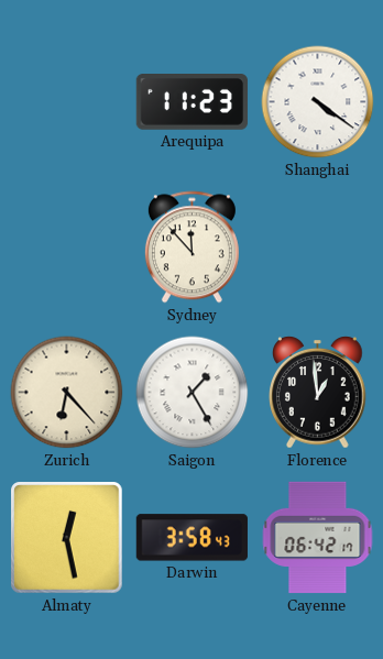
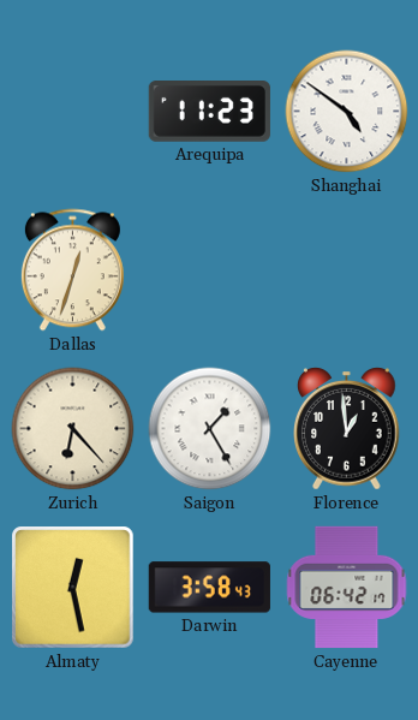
Shanghai: 4:21 -> 4:51
Dallas: none -> 12:33
Sydney: 11:53 -> none
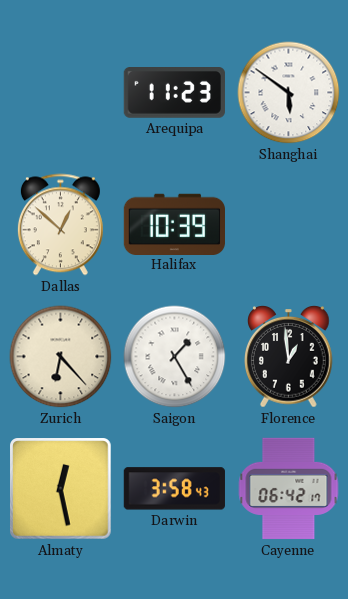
Shanghai: 4:51 -> 5:51
Dallas: 12:33 -> 12:52
Halifax: none -> 10:39
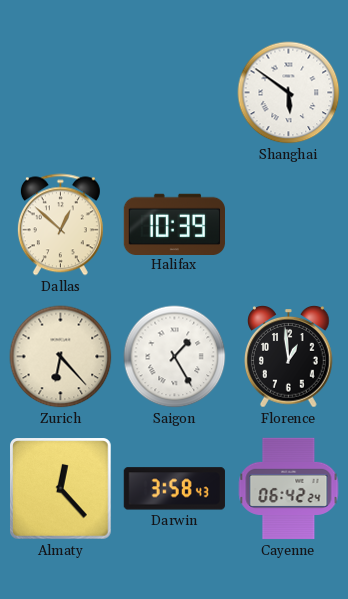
Arequipa: 11:23 -> none
Almaty: 12:28 -> 12:23
Cayenne: 06:42:17 -> 06:42:24
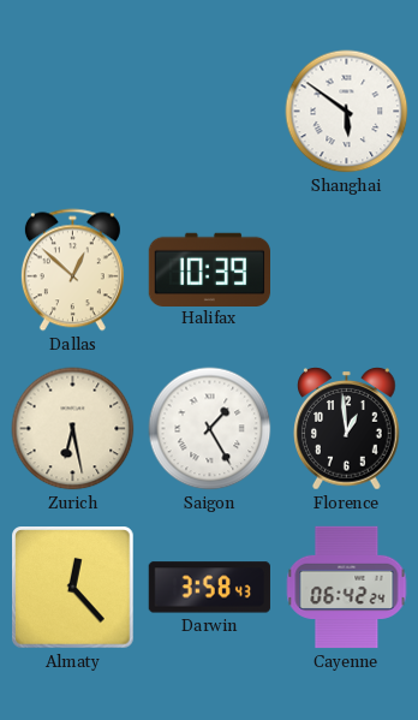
Zurich: 6:23 -> 6:28
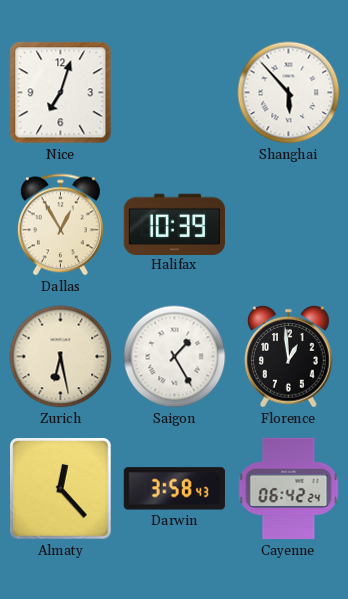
Nice: none -> 7:03
Shanghai: 5:51 -> 5:53
Dallas: 12:52 -> 12:55
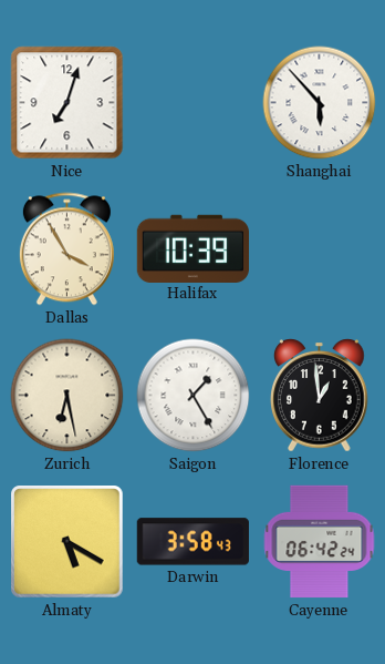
Dallas: 12:55 -> 3:55
Almaty: 12:23 -> 5:20
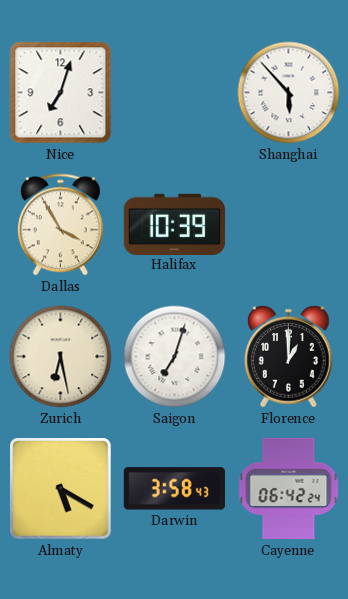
Saigon: 1:25 -> 7:03
Florence: 12:59 -> 1:00
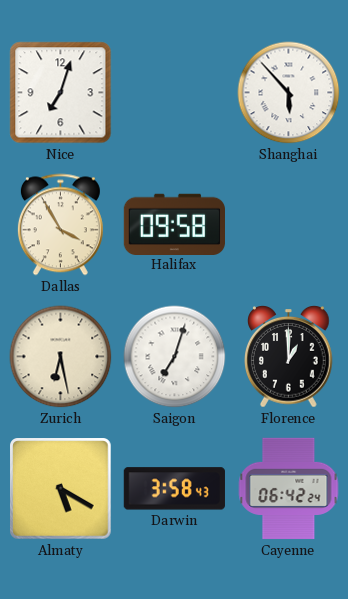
Halifax: 10:39 -> 09:58
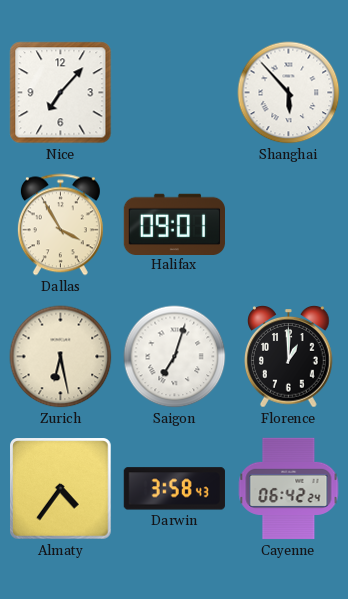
Nice: 7:03 -> 7:07
Halifax: 09:58 -> 09:01
Almaty: 5:20 -> 4:36
